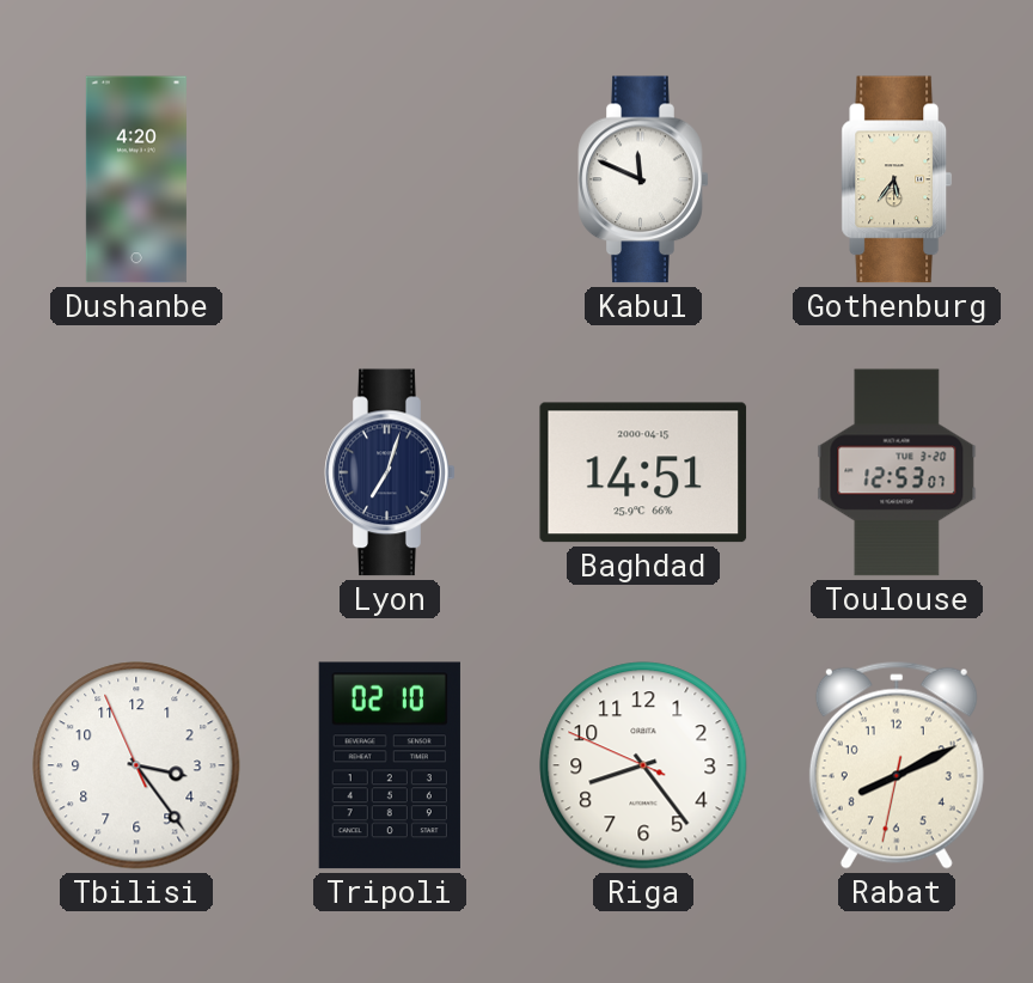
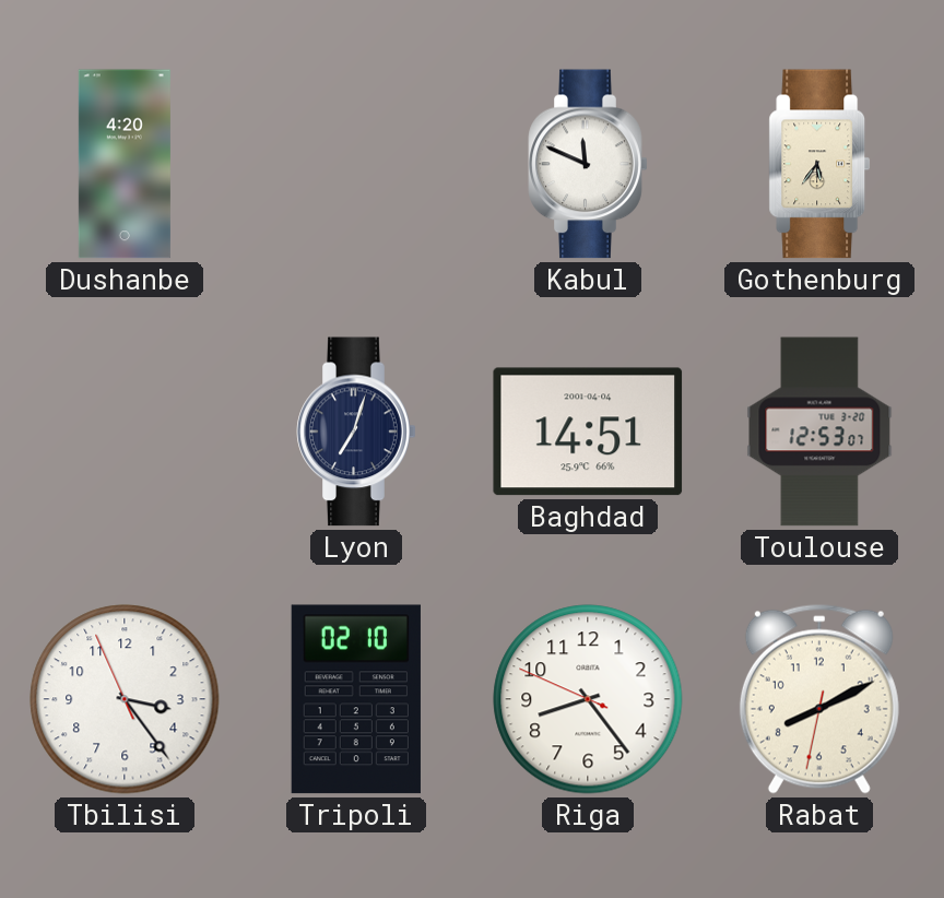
Baghdad date: 2000-04-15 -> 2001-04-04
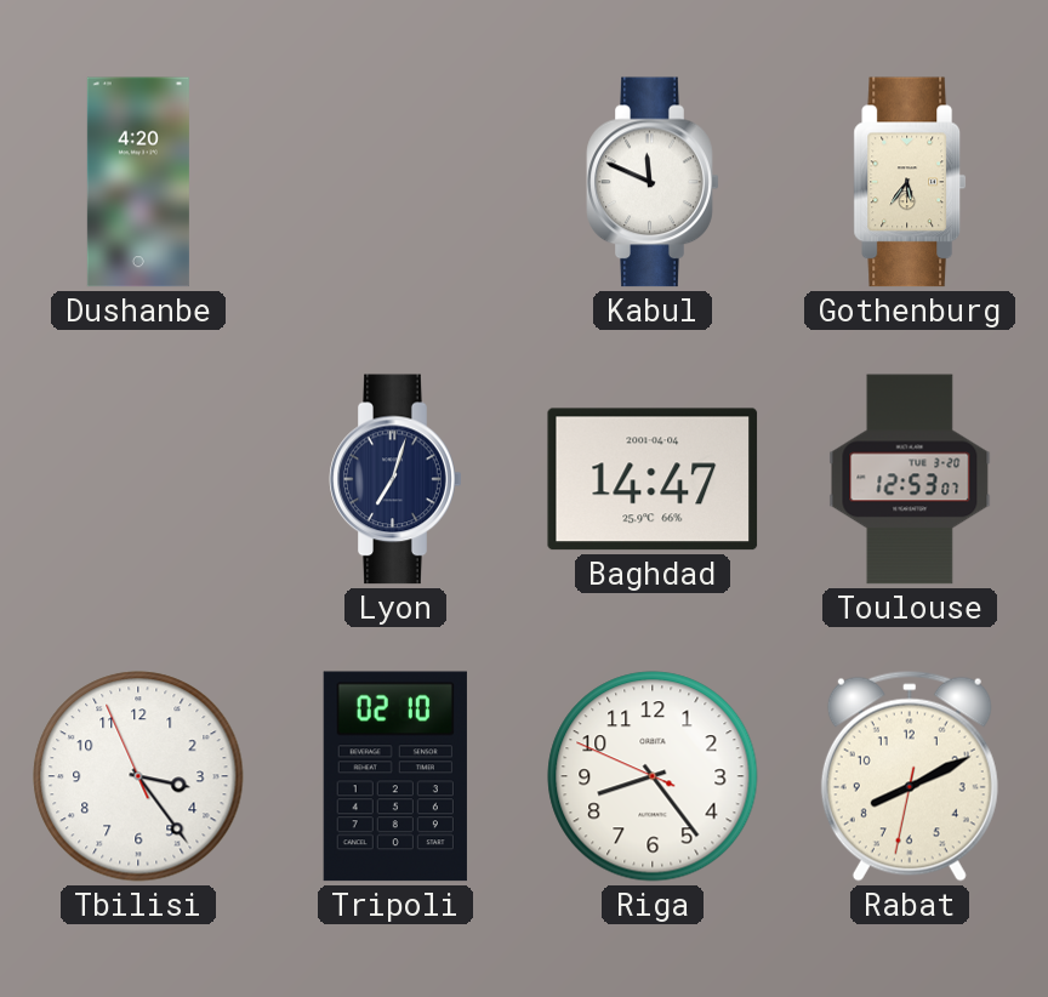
Baghdad: 14:51 -> 14:47
